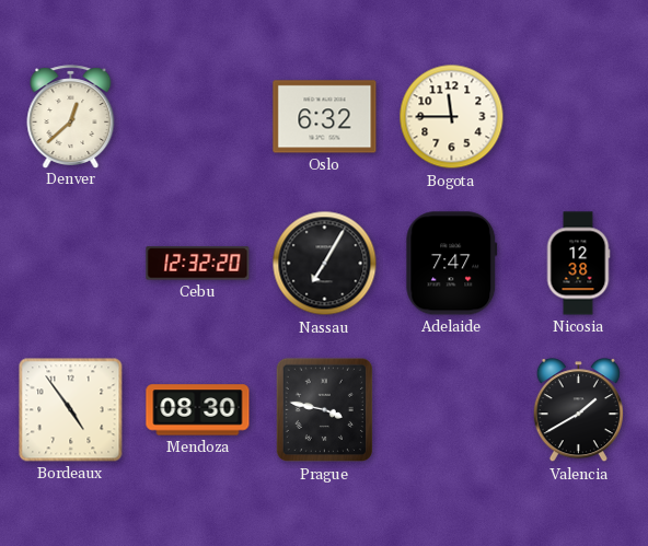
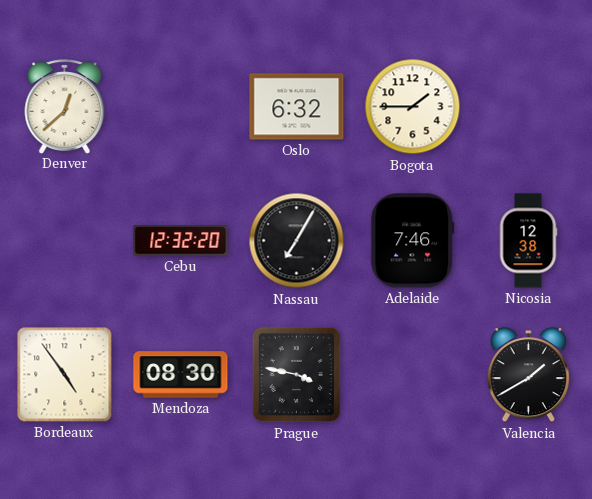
Bogota: 11:45 -> 1:45
Adelaide: 7:47 -> 7:46
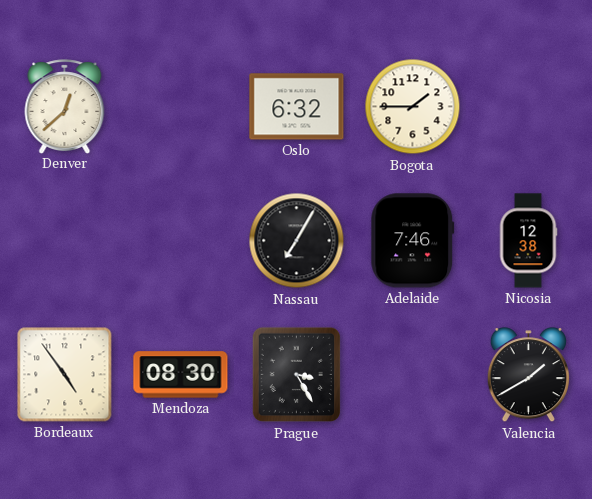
Cebu: 12:32 -> none
Prague: 3:47 -> 3:25
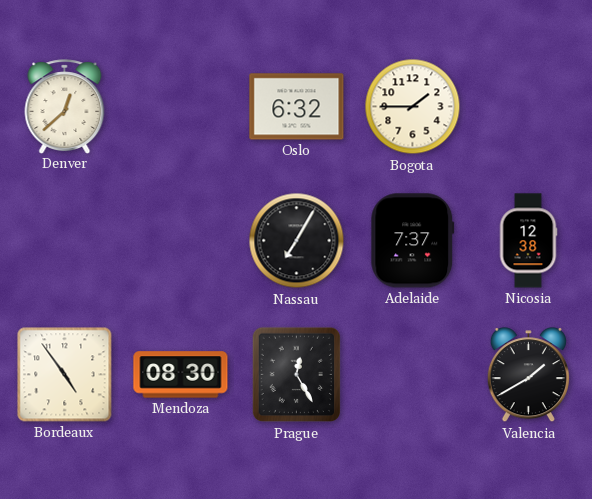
Adelaide: 7:46 -> 7:37
Prague: 3:25 -> 12:25
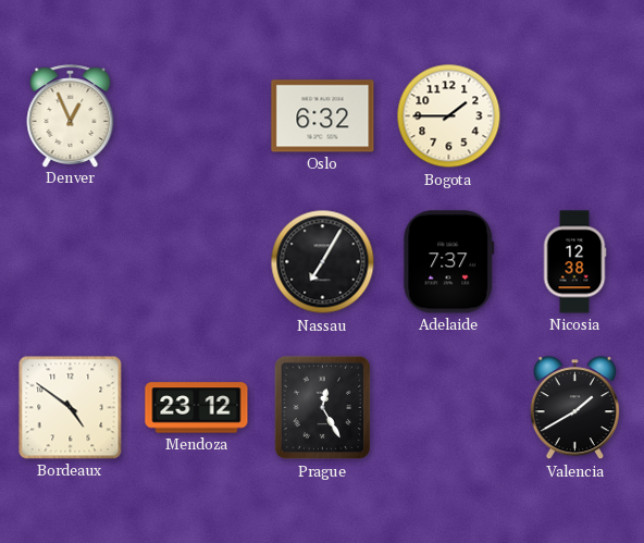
Denver: 12:38 -> 12:56
Bordeaux: 4:54 -> 4:51
Mendoza: 08:30 -> 23:12
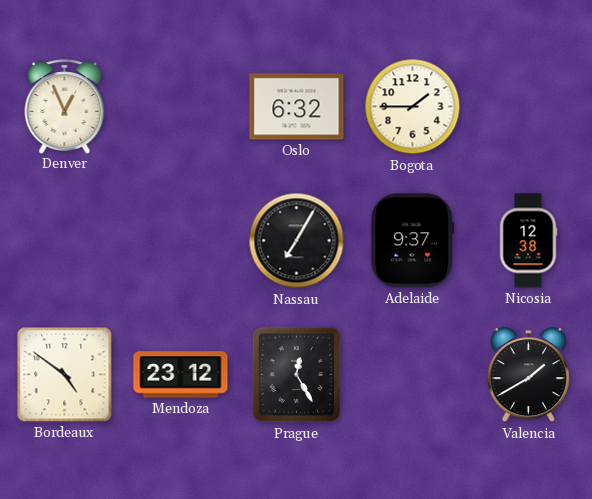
Adelaide: 7:37 -> 9:37
